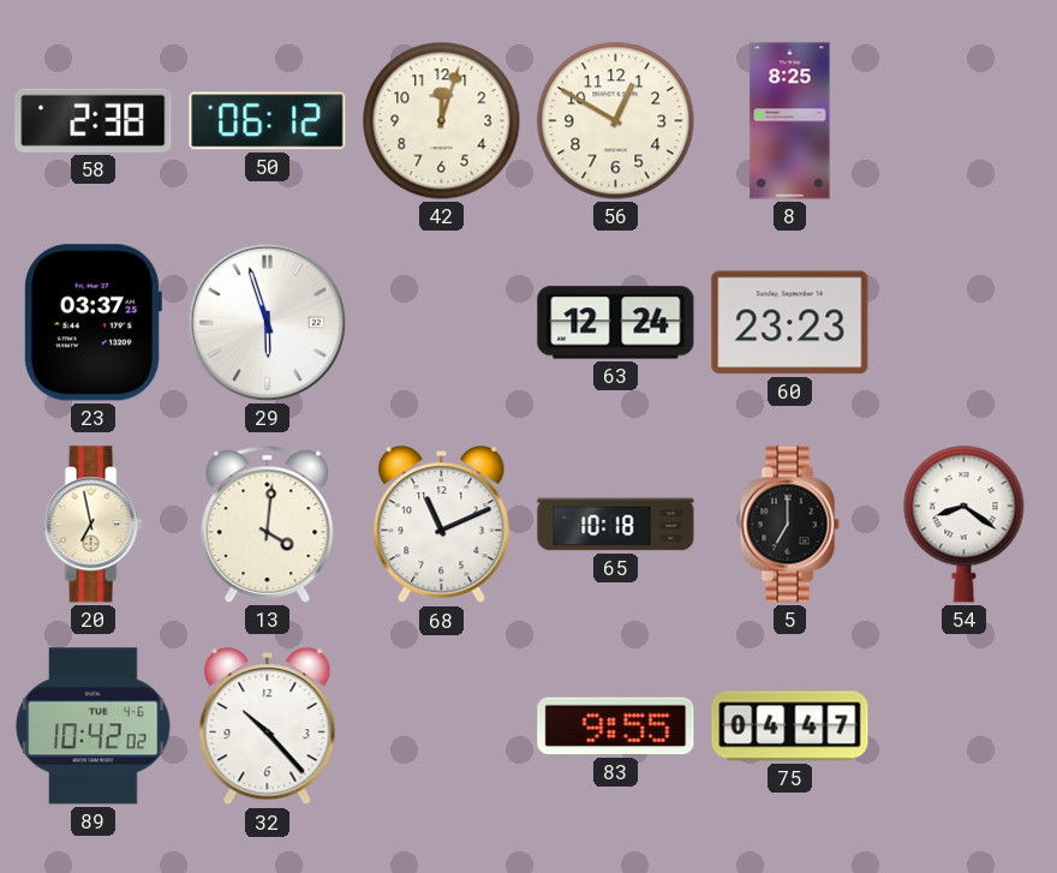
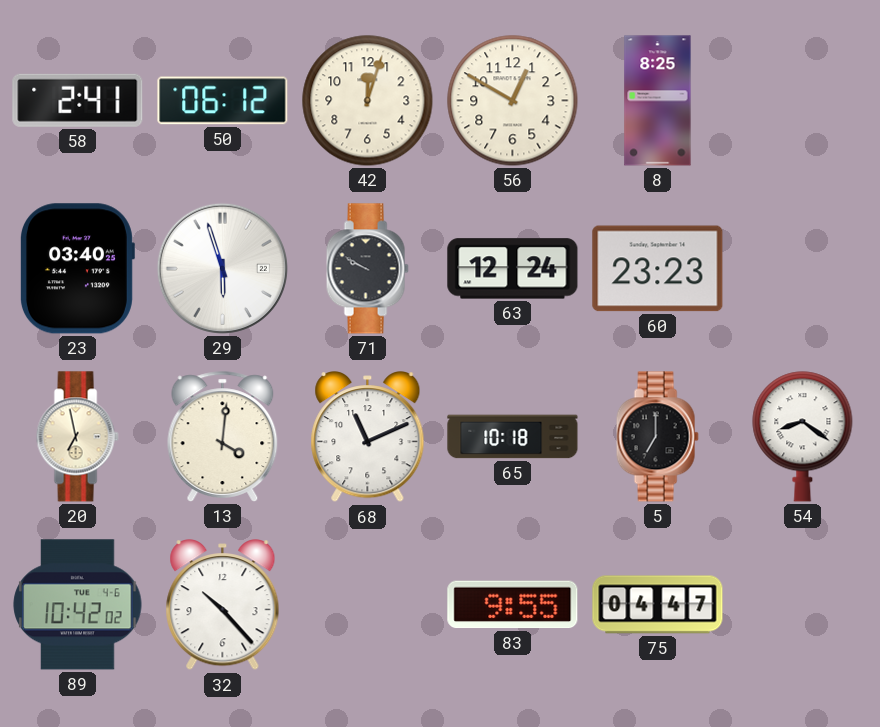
58: 2:38 -> 2:41
23: 03:37 -> 03:40
71: none -> 9:50
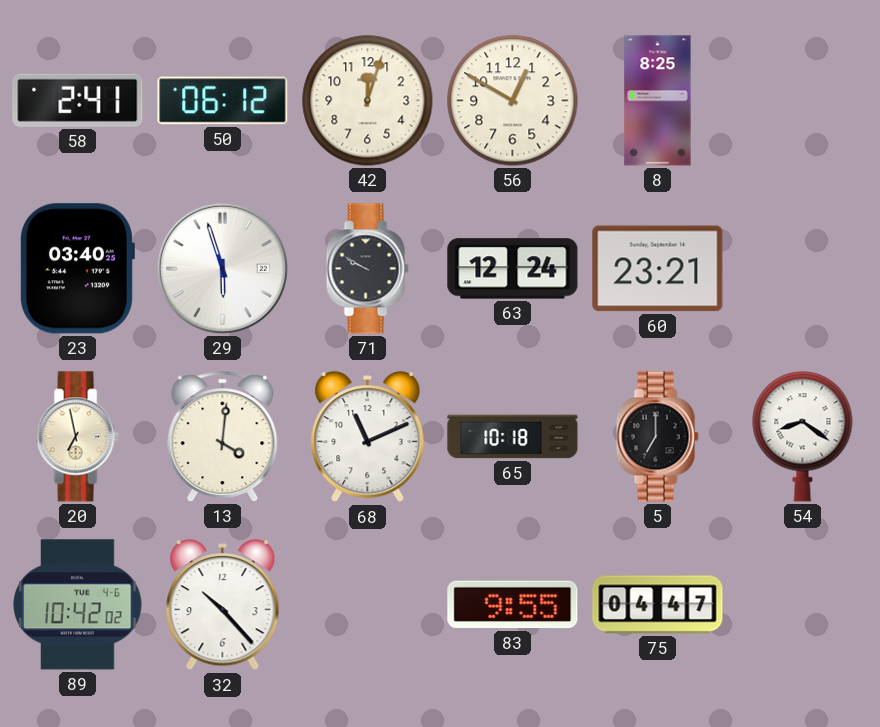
60: 23:23 -> 23:21
